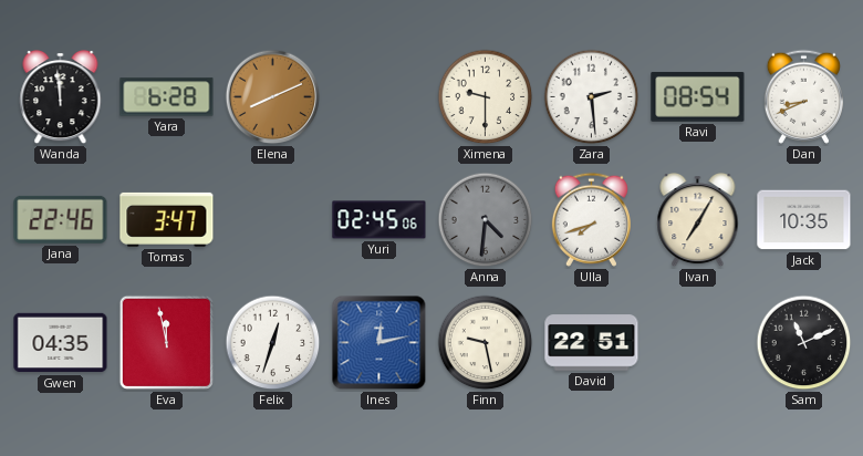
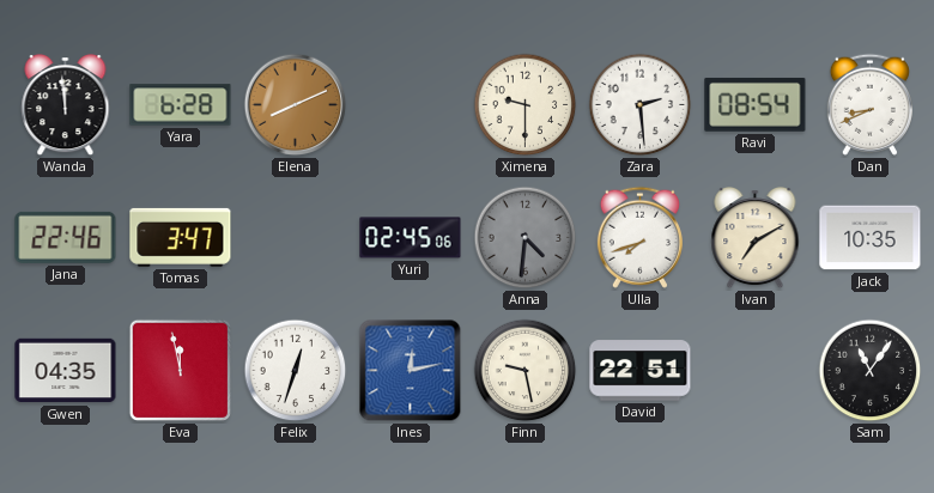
Ivan: 7:05 -> 7:10
Sam: 11:11 -> 11:06
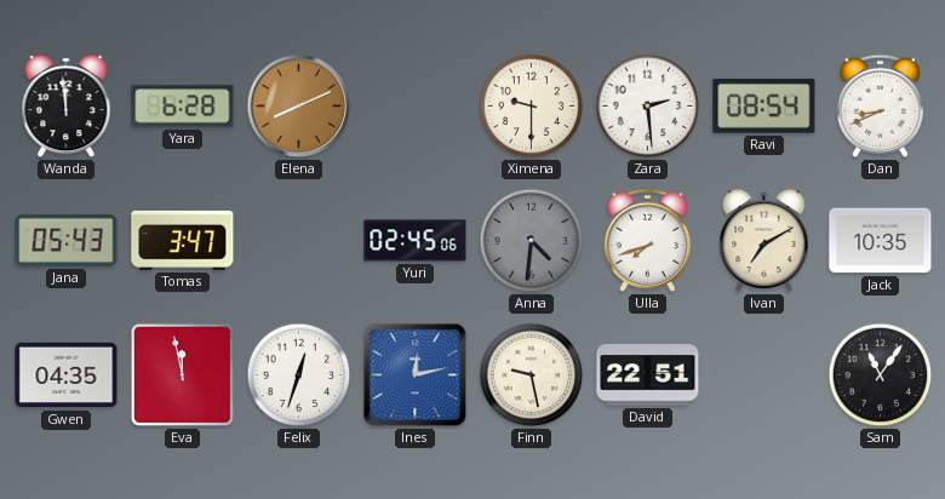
Jana: 22:46 -> 05:43
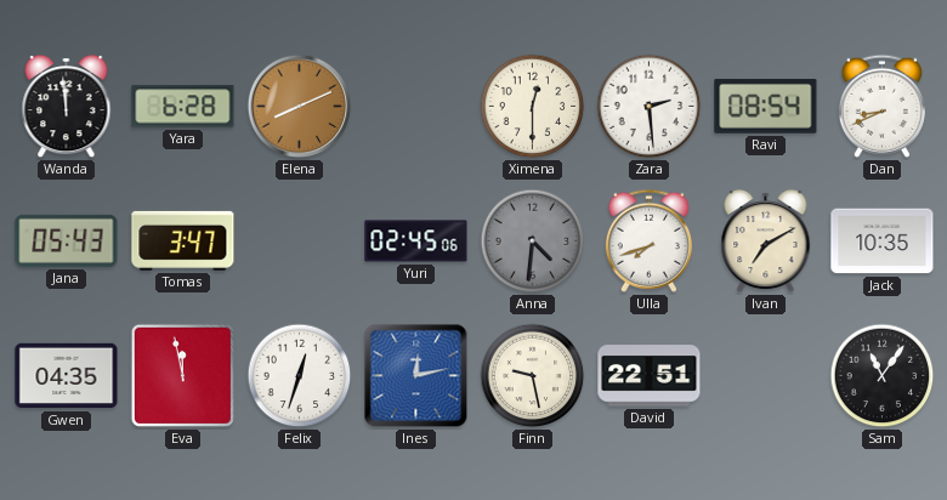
Ximena: 9:30 -> 12:30
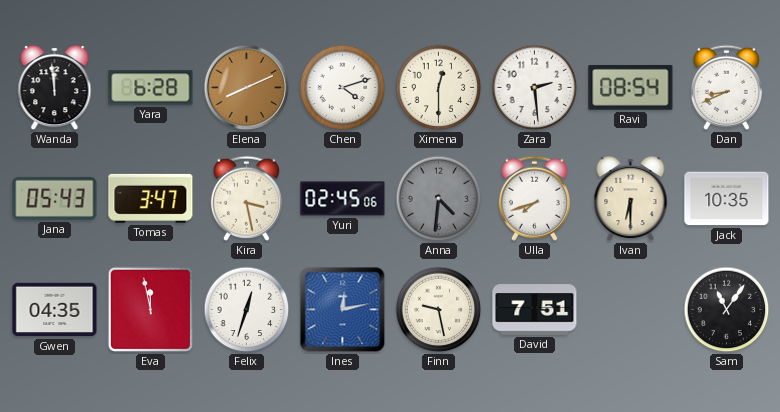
Chen: none -> 4:12
Kira: none -> 3:28
Ivan: 7:10 -> 6:30
David: 22:51 -> 7:51
